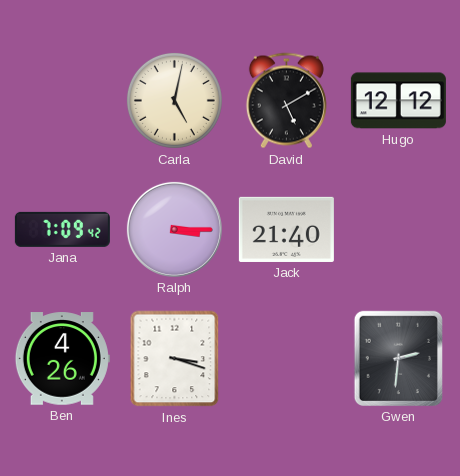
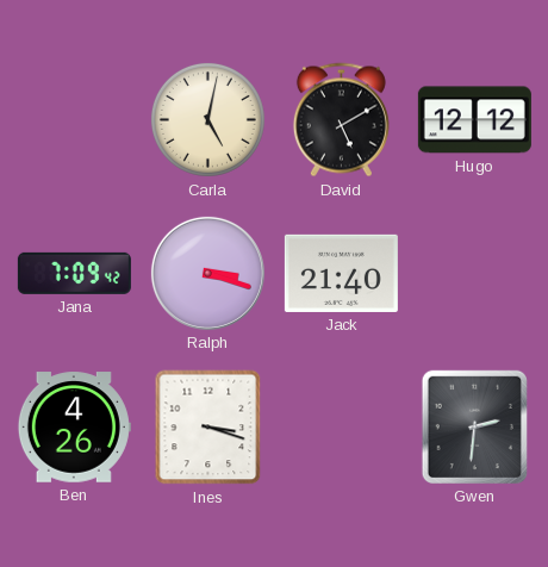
Ralph: 3:15 -> 3:18
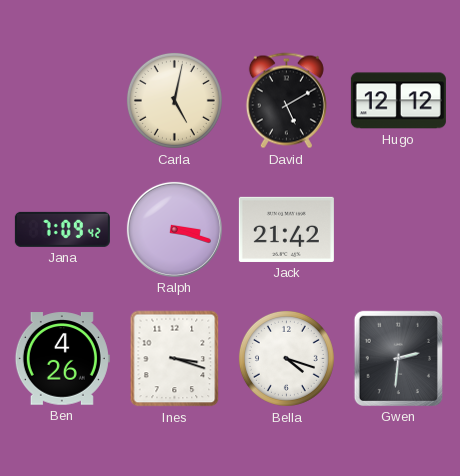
Jack: 21:40 -> 21:42
Bella: none -> 4:18
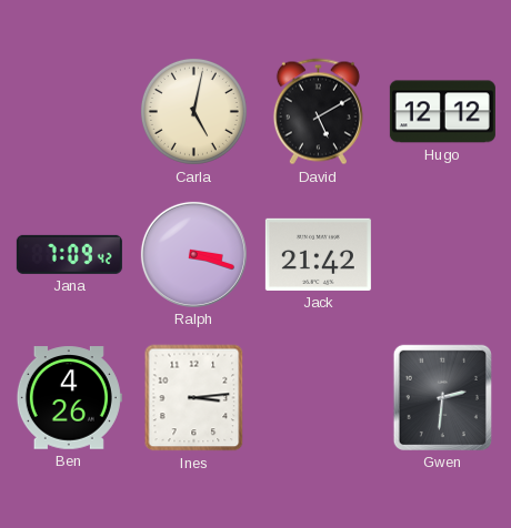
Ines: 3:18 -> 3:14
Bella: 4:18 -> none
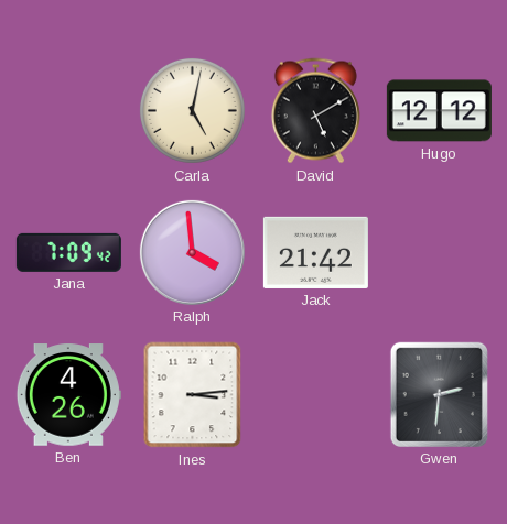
Ralph: 3:18 -> 3:59
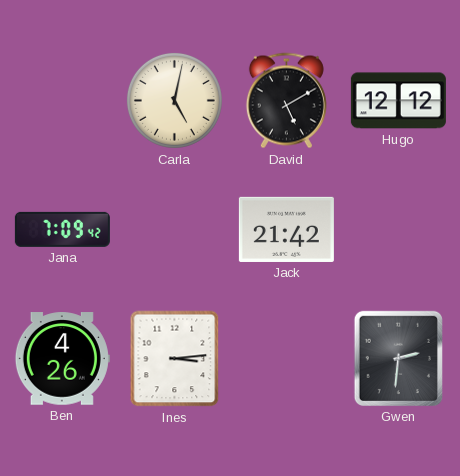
Ralph: 3:59 -> none
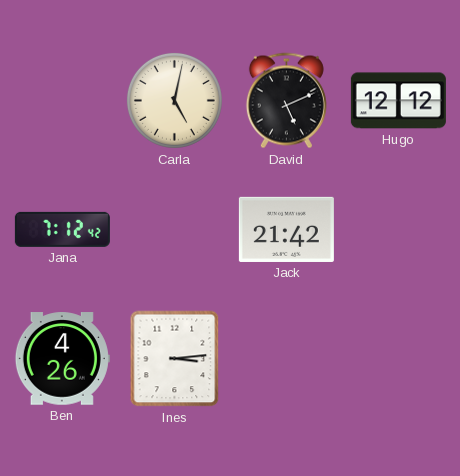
David: 5:10 -> 5:11
Jana: 7:09 -> 7:12
Gwen: 2:31 -> none
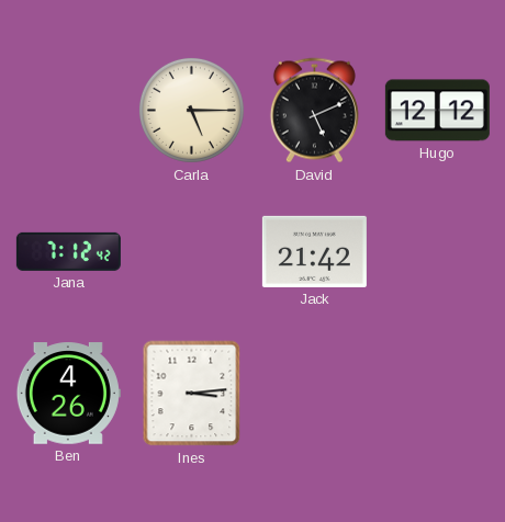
Carla: 5:02 -> 5:15
